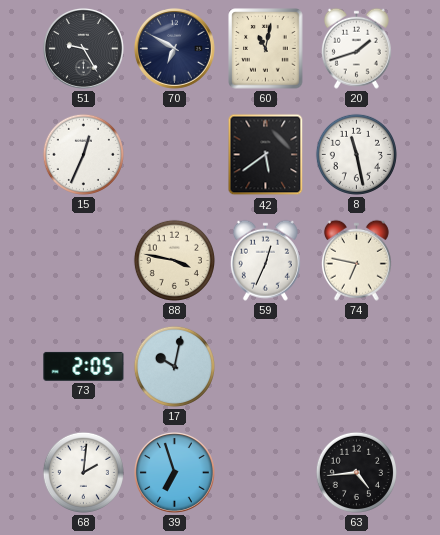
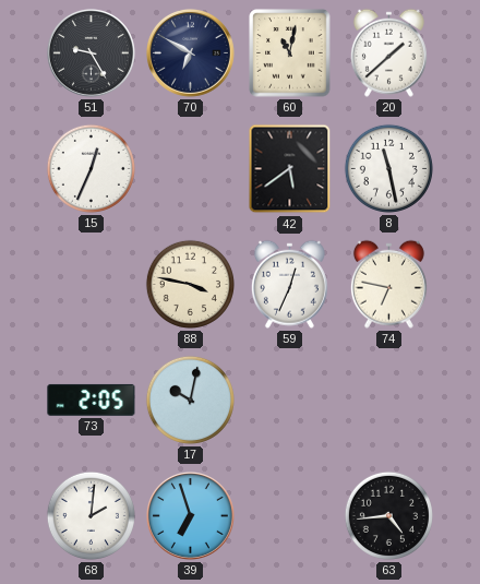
20: 1:42 -> 1:38
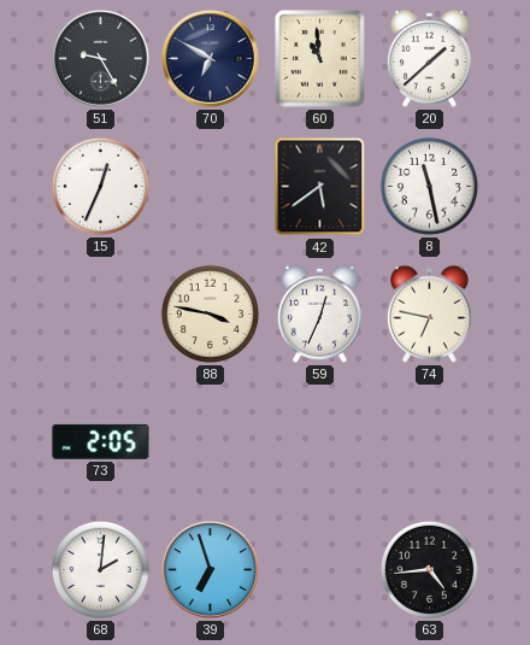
60: 11:02 -> 10:59
17: 10:02 -> none
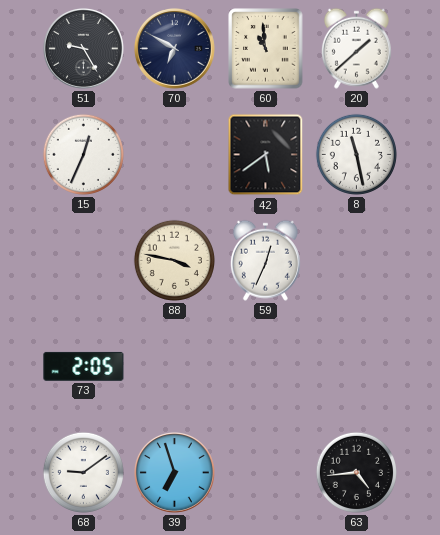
74: 6:47 -> none
68: 2:01 -> 9:09
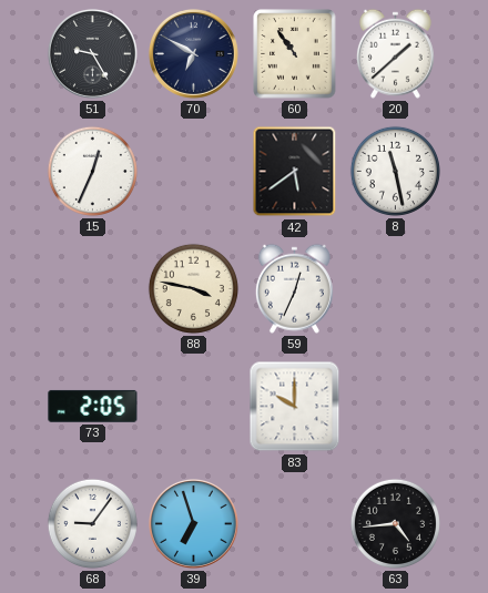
60: 10:59 -> 10:54
83: none -> 10:00
68: 9:09 -> 9:06
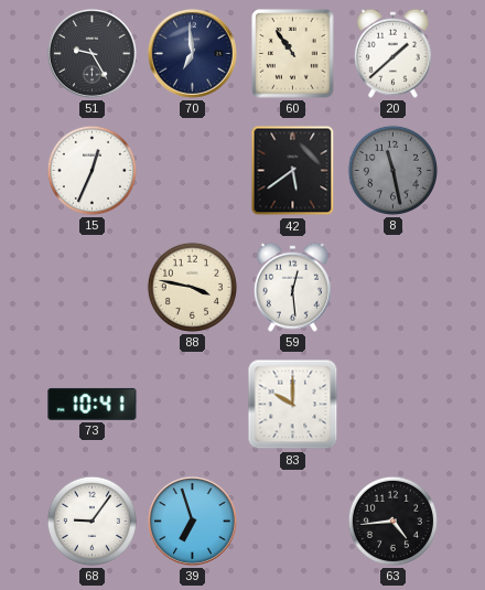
70: 6:50 -> 6:59
8 dial: white -> grey
59: 12:34 -> 12:29
73: 2:05 -> 10:41
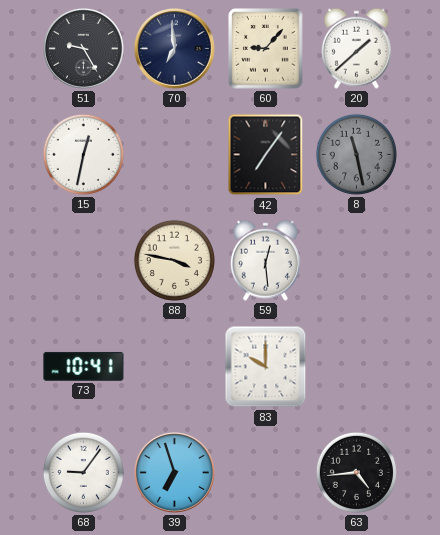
60: 10:54 -> 9:07
15: 12:34 -> 12:32
42: 5:39 -> 7:06
